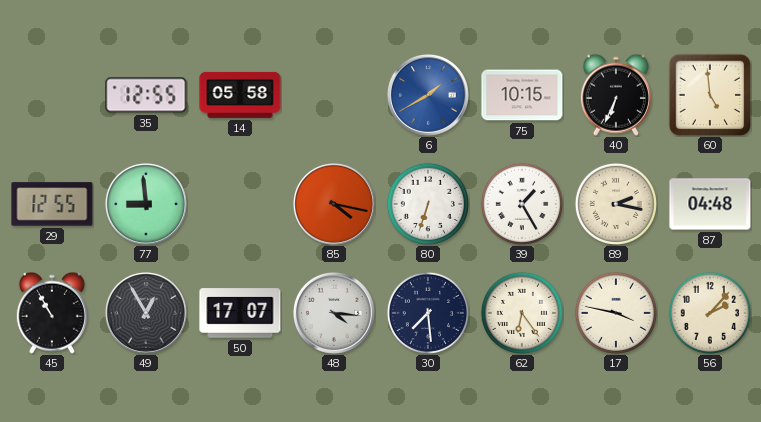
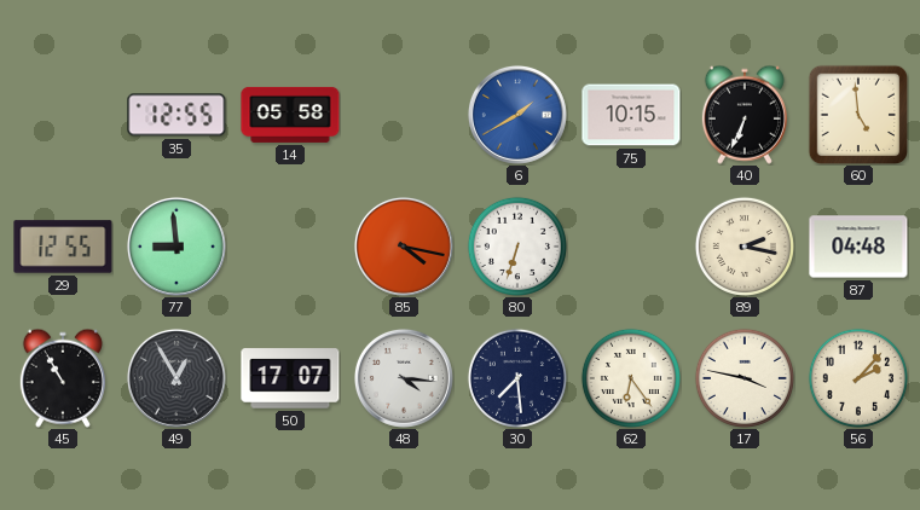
39: 1:25 -> none
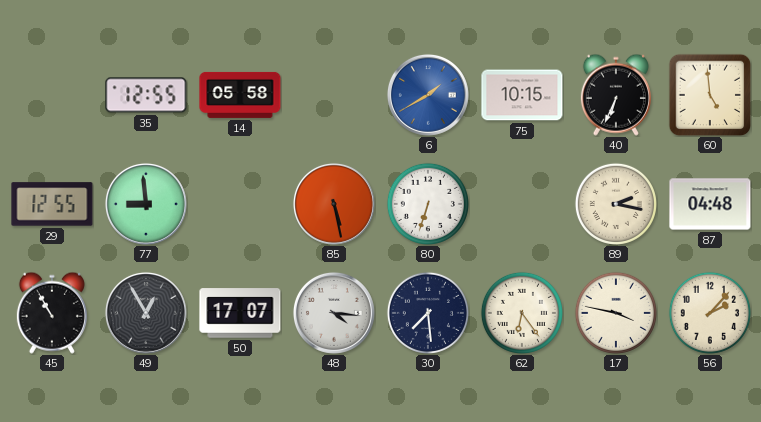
85: 4:17 -> 5:28
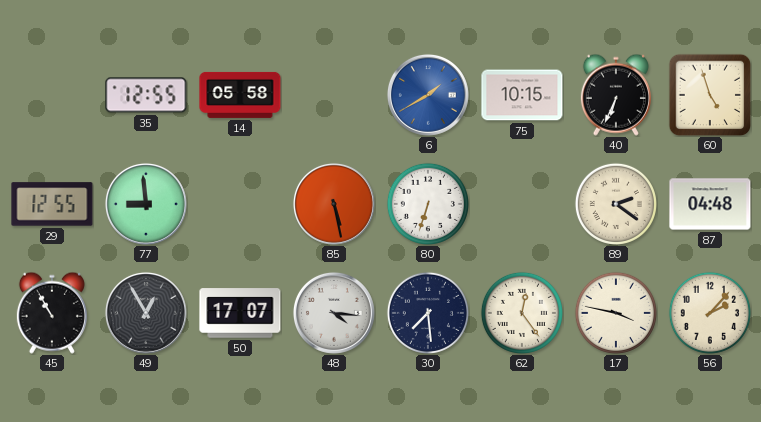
60: 4:59 -> 4:57
89: 2:17 -> 2:21
62: 6:24 -> 12:24
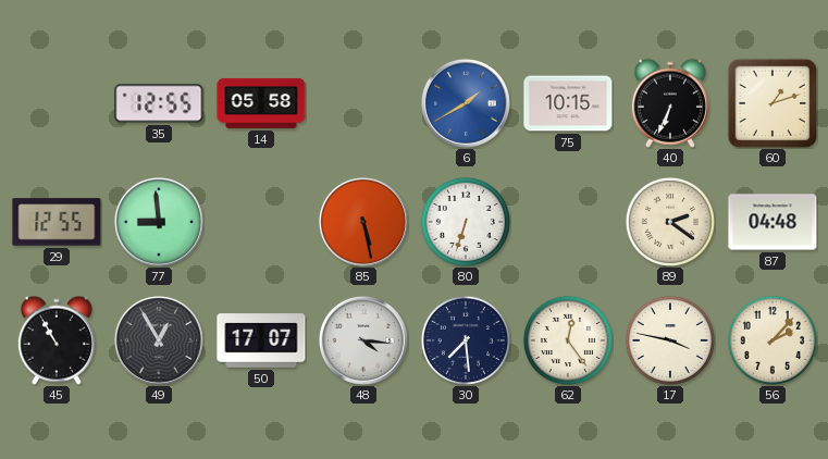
60: 4:57 -> 1:12
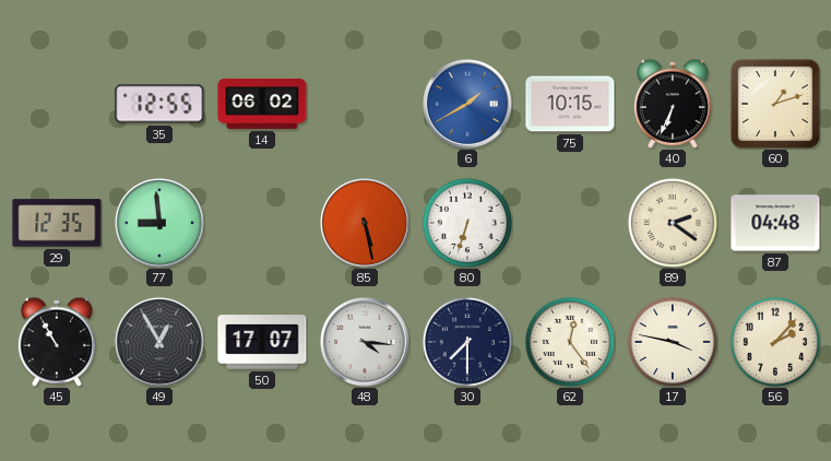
14: 05:58 -> 06:02
29: 12:55 -> 12:35
30: 7:29 -> 7:30
